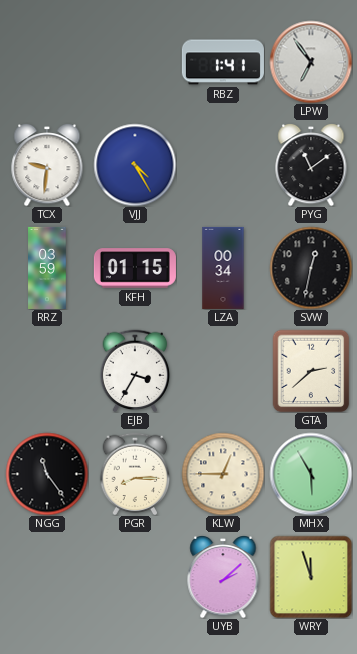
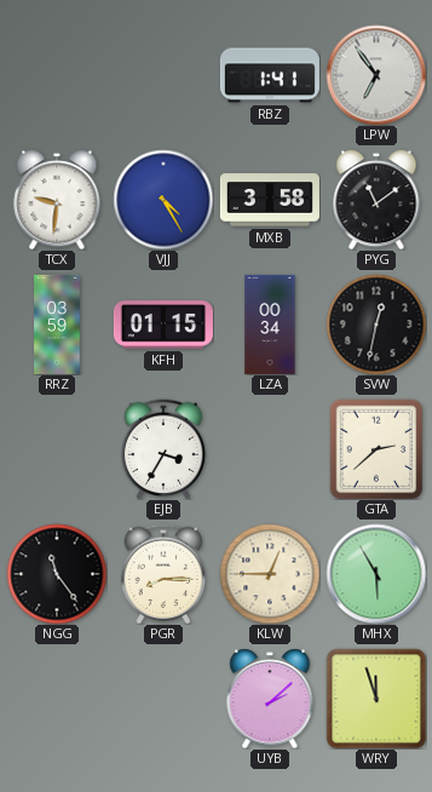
MXB: none -> 3:58
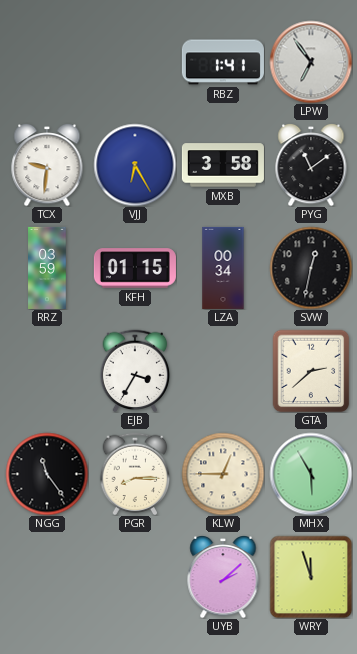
VJJ: 4:25 -> 6:25
